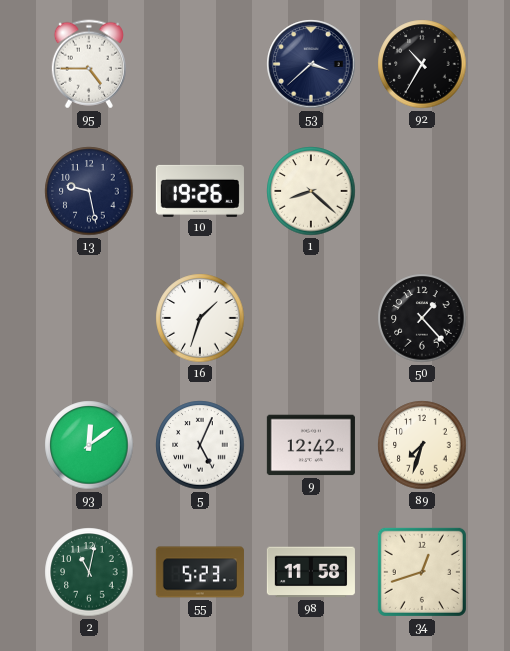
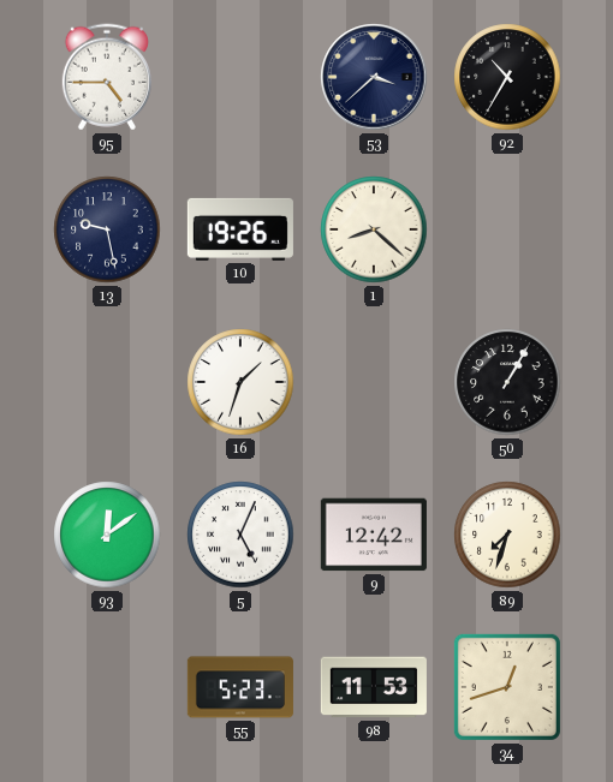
50: 1:23 -> 1:05
2: 11:02 -> none
98: 11:58 -> 11:53
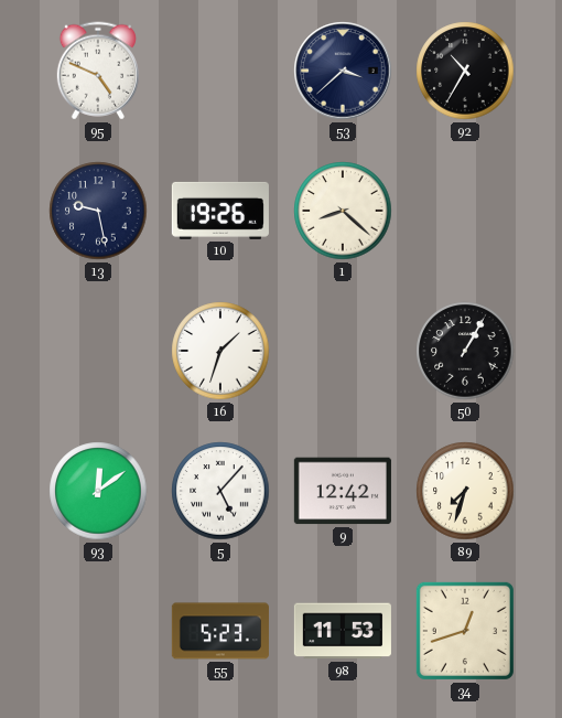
95: 4:45 -> 4:49
5: 5:04 -> 5:07
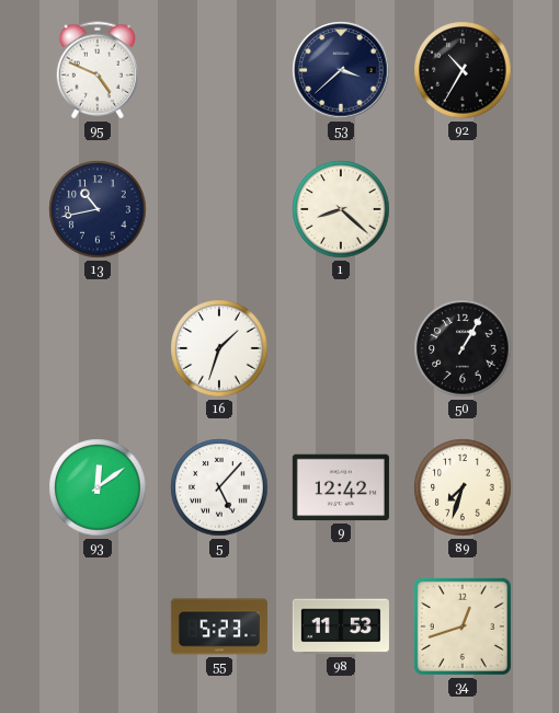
13: 9:28 -> 10:43
10: 19:26 -> none
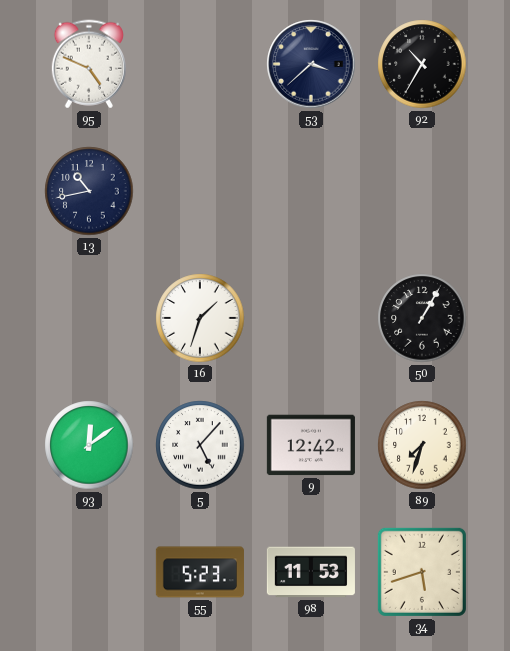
1: 8:22 -> none
34: 12:42 -> 5:42
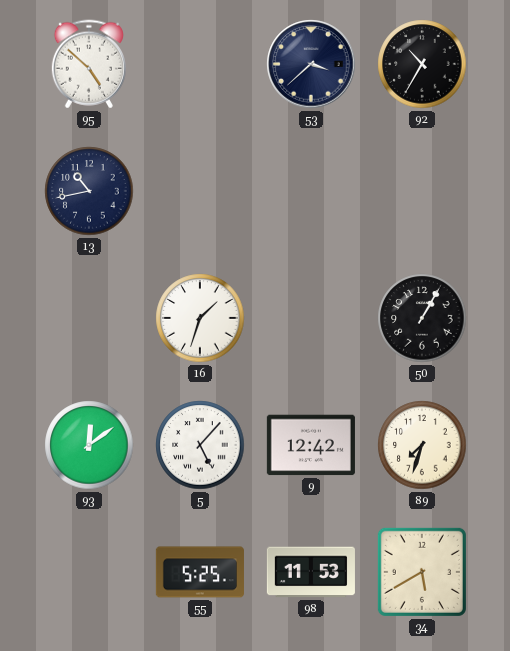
95: 4:49 -> 4:52
55: 5:23 -> 5:25
34: 5:42 -> 5:40
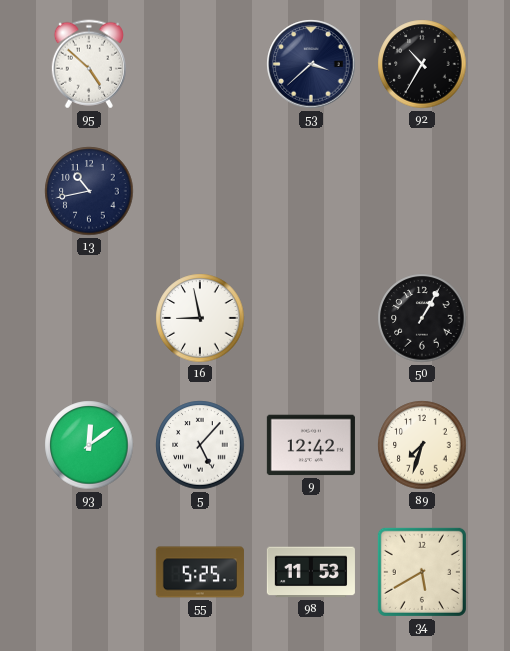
16: 1:33 -> 8:58
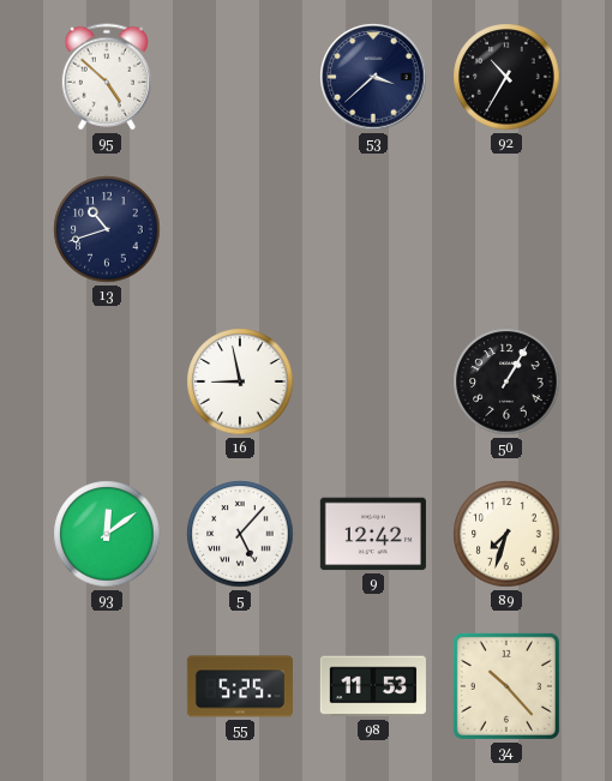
13: 10:43 -> 10:42
34: 5:40 -> 10:23
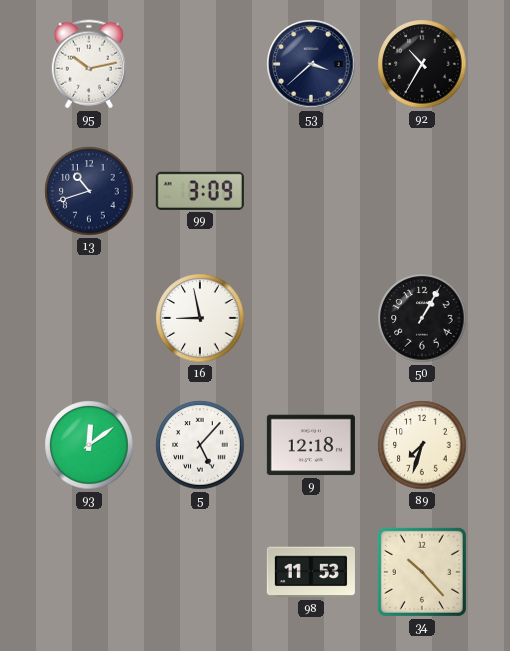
95: 4:52 -> 10:13
99: none -> 3:09
9: 12:42 -> 12:18
55: 5:25 -> none
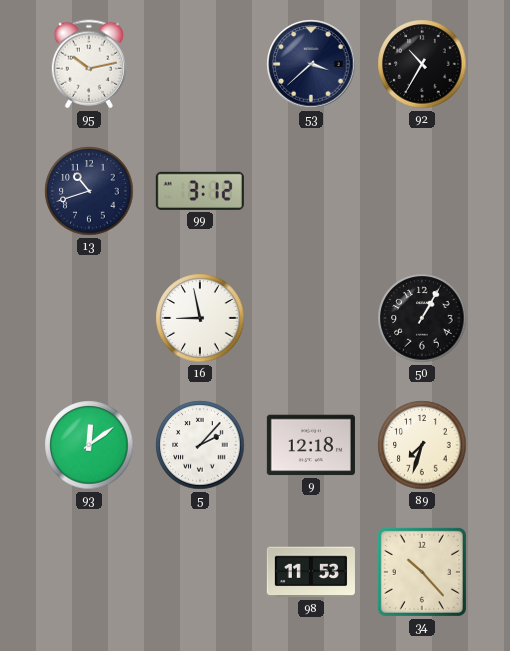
99: 3:09 -> 3:12
5: 5:07 -> 2:07
